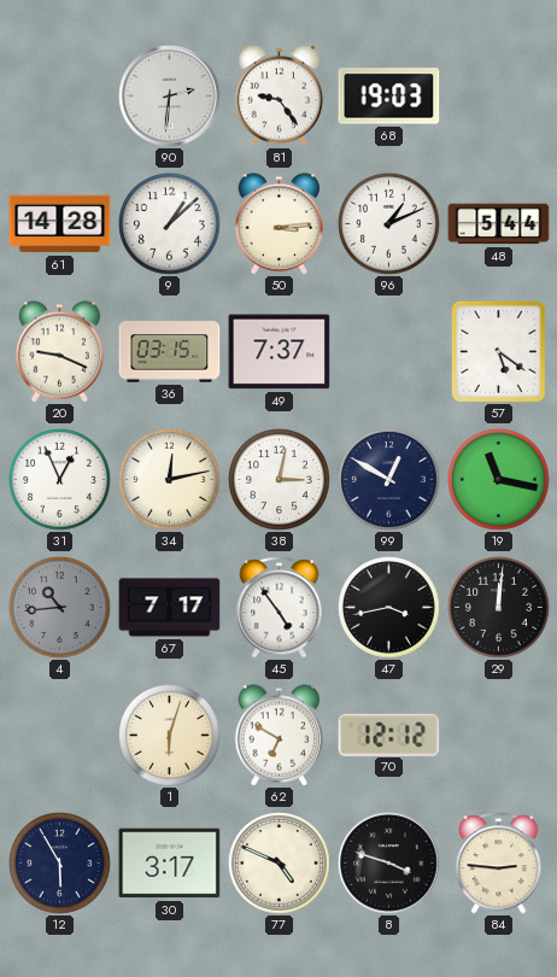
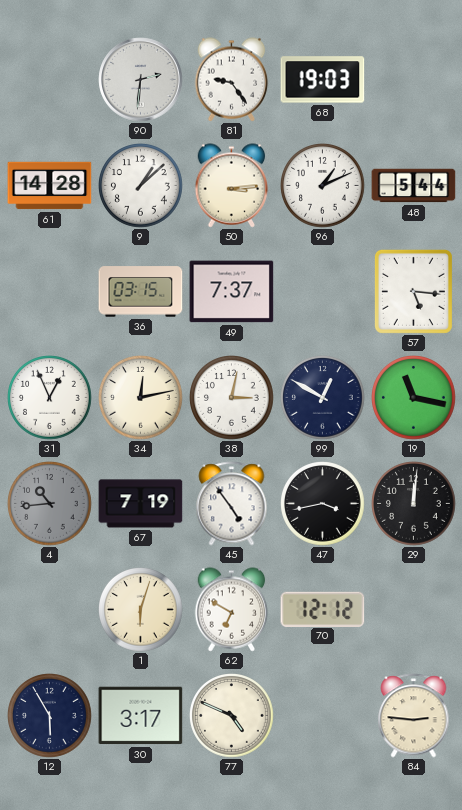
20: 9:19 -> none
57: 5:21 -> 5:16
67: 7:17 -> 7:19
8: 3:48 -> none
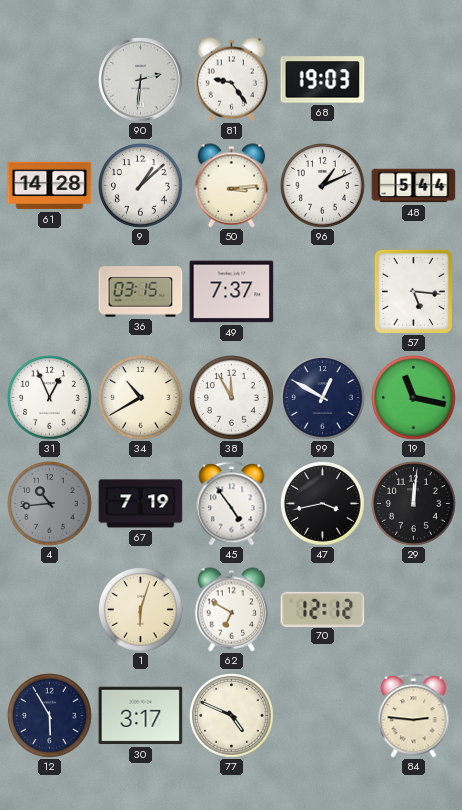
34: 12:13 -> 10:40
38: 3:02 -> 11:55
